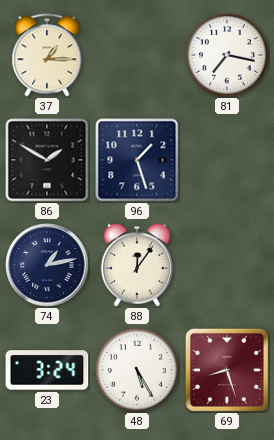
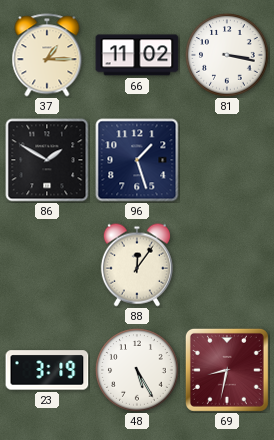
66: none -> 11:02
81: 7:17 -> 3:17
74: 1:13 -> none
23: 3:24 -> 3:19
69: 8:27 -> 8:32
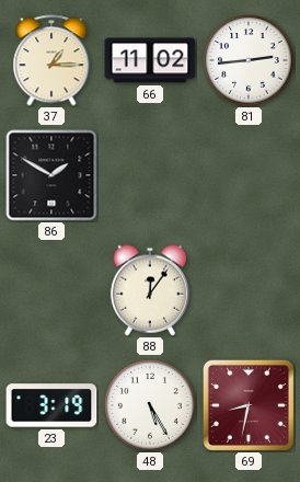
81: 3:17 -> 2:44
96: 1:27 -> none
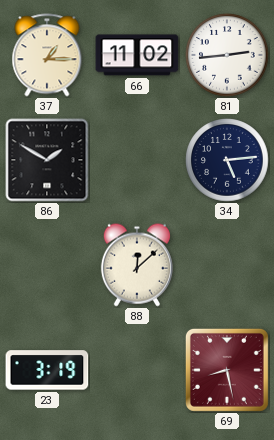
34: none -> 5:14
88: 12:06 -> 12:08
48: 5:25 -> none
69: 8:32 -> 8:28
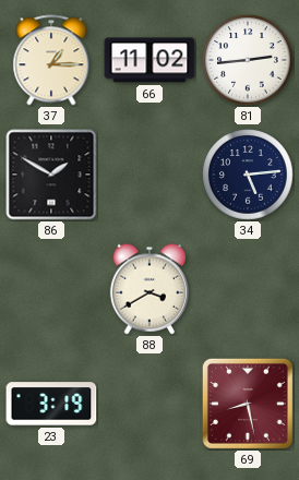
88: 12:08 -> 3:40
